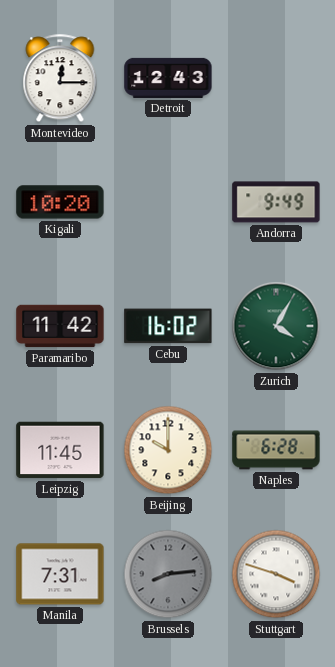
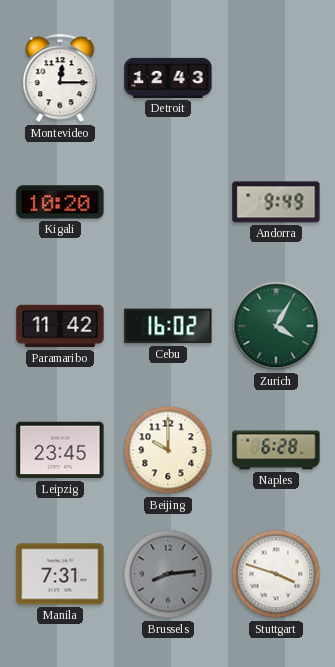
Leipzig: 11:45 -> 23:45
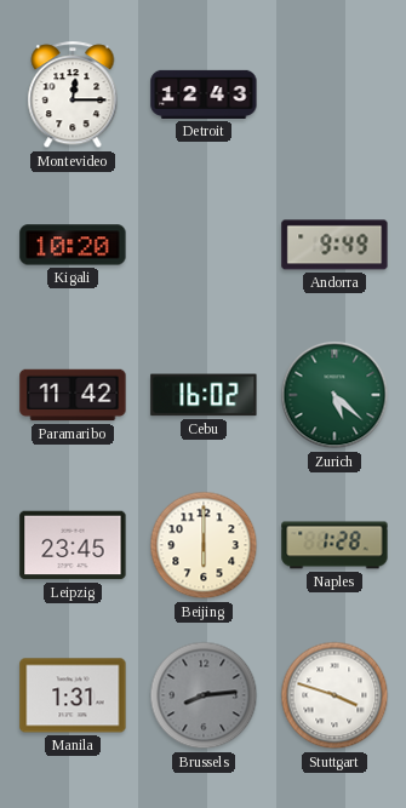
Zurich: 4:05 -> 5:22
Beijing: 10:00 -> 6:00
Naples: 6:28 -> 1:28
Manila: 7:31 -> 1:31
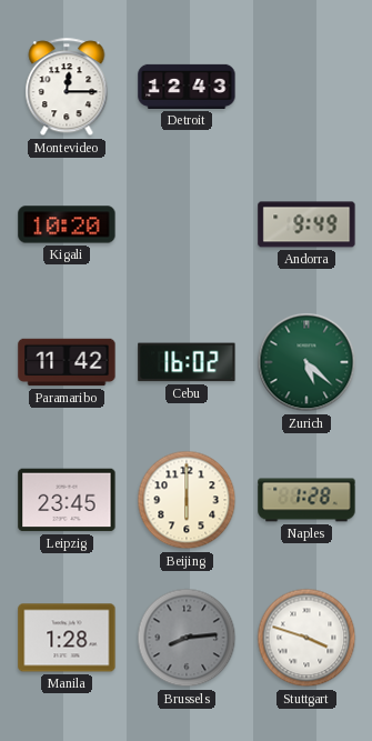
Manila: 1:31 -> 1:28
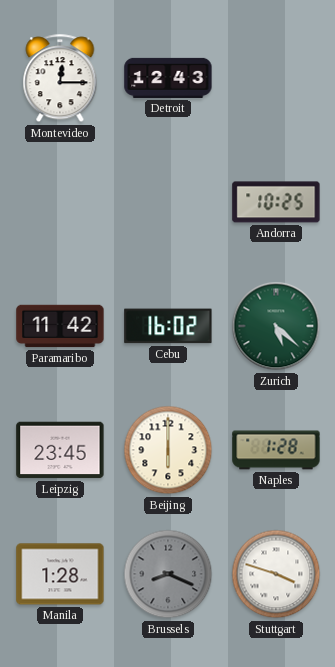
Kigali: 10:20 -> none
Andorra: 9:49 -> 10:25
Brussels: 8:14 -> 8:19
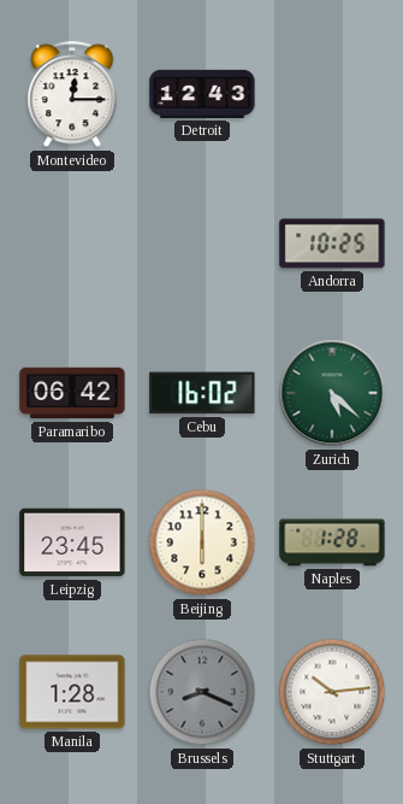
Paramaribo: 11:42 -> 06:42
Stuttgart: 3:48 -> 10:14
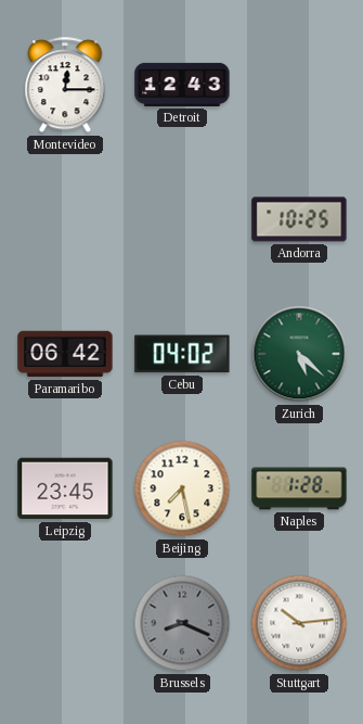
Cebu: 16:02 -> 04:02
Beijing: 6:00 -> 7:28
Manila: 1:28 -> none
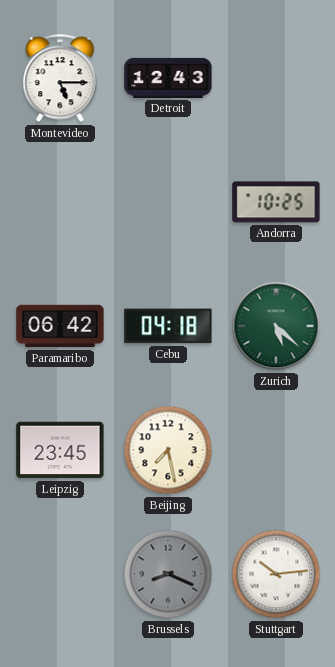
Montevideo: 12:15 -> 5:15
Cebu: 04:02 -> 04:18
Naples: 1:28 -> none
